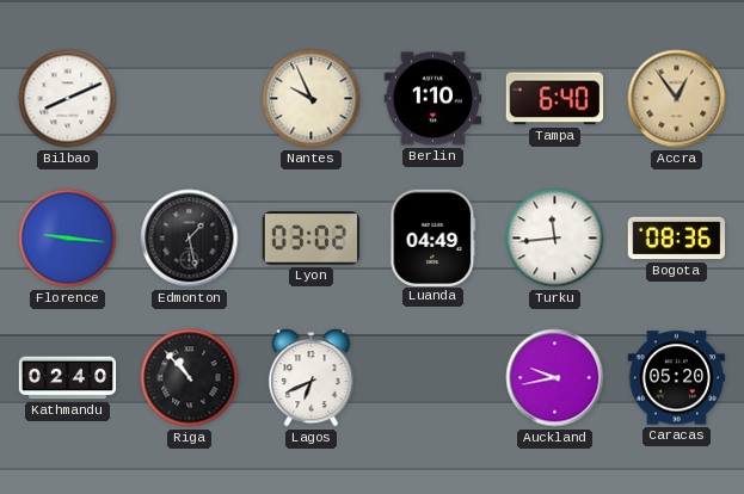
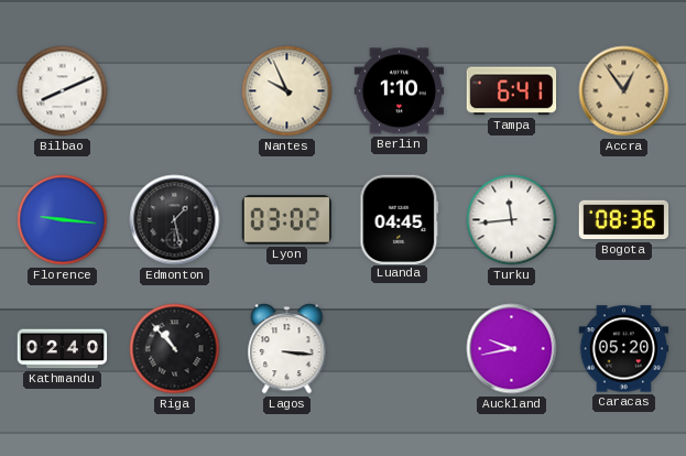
Tampa: 6:40 -> 6:41
Luanda: 04:49 -> 04:45
Lagos: 6:41 -> 3:16
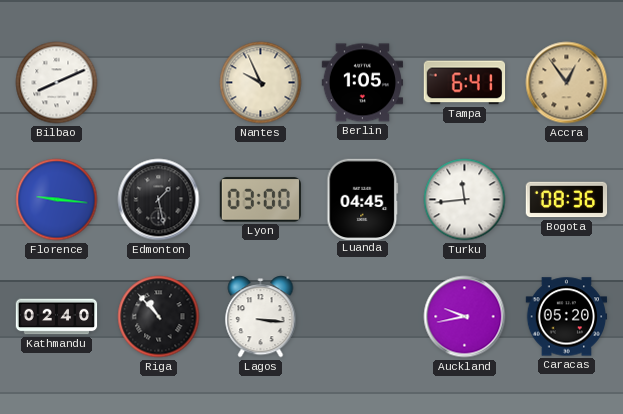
Berlin: 1:10 -> 1:05
Lyon: 03:02 -> 03:00
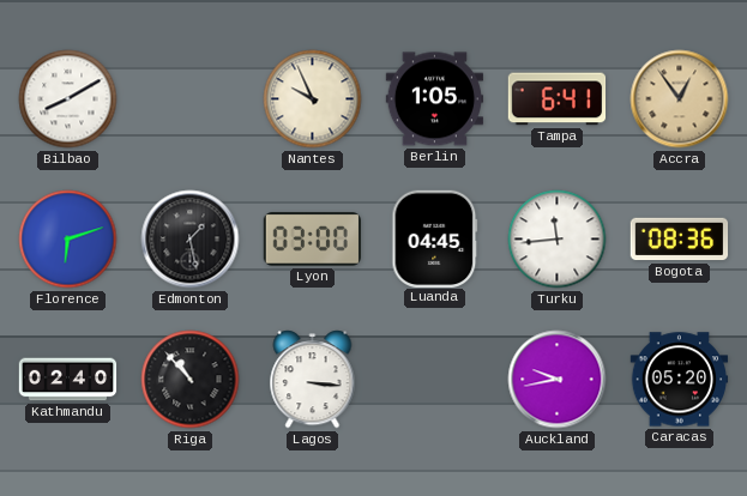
Bilbao: 8:11 -> 8:10
Florence: 9:16 -> 6:12
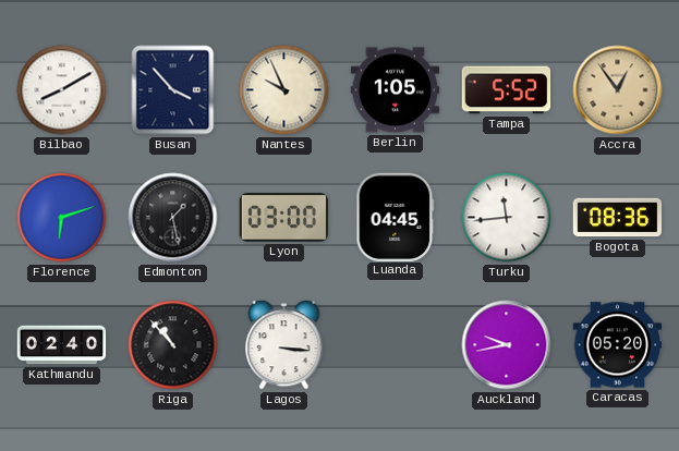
Busan: none -> 3:53
Tampa: 6:41 -> 5:52
